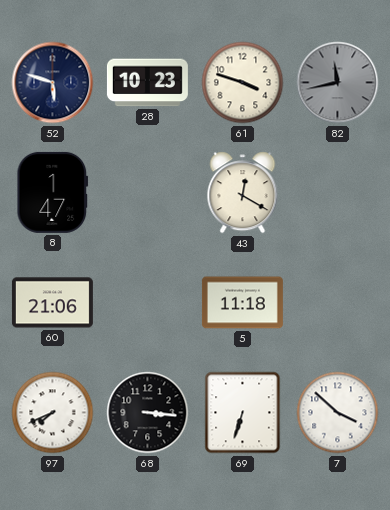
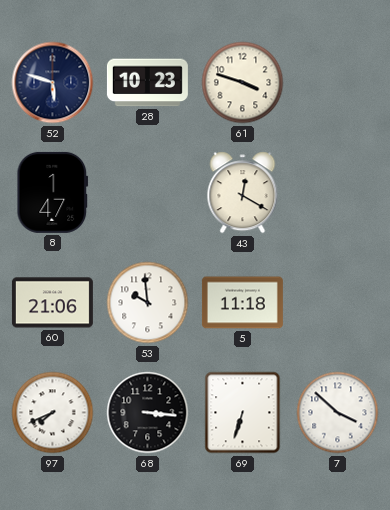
82: 11:43 -> none
53: none -> 9:59
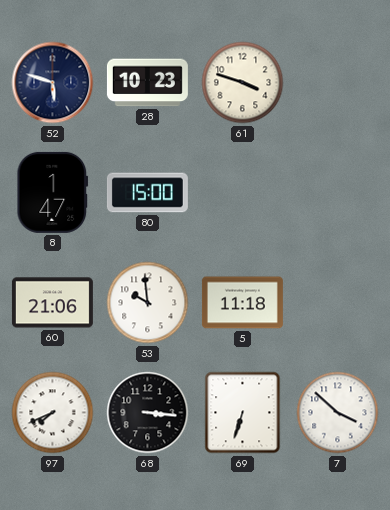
80: none -> 15:00
43: 12:20 -> none
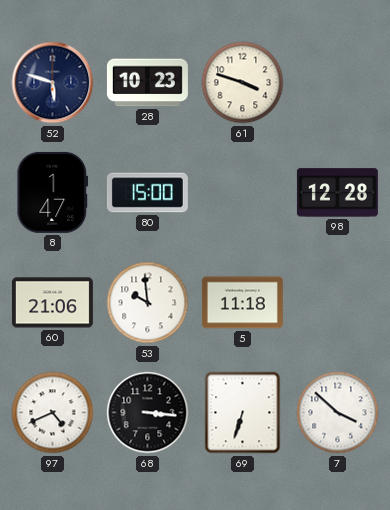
98: none -> 12:28
97: 7:41 -> 4:41
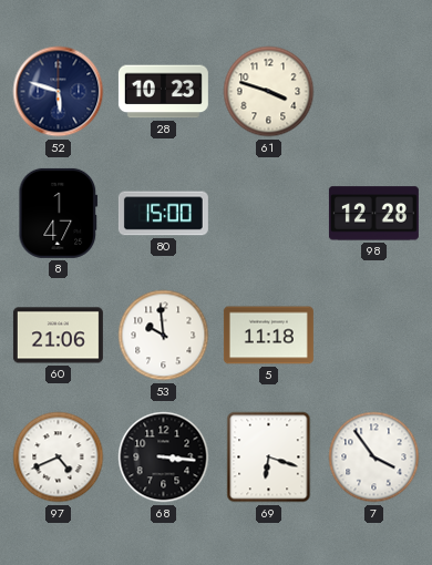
69: 6:33 -> 6:18
7: 3:52 -> 3:54
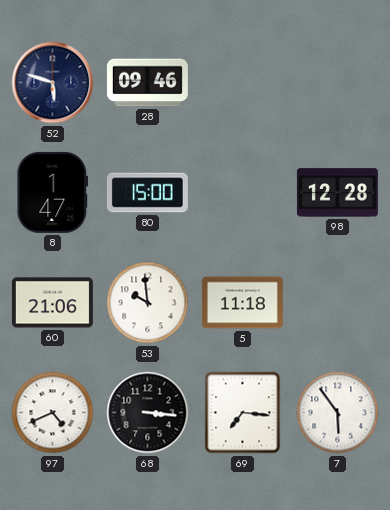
28: 10:23 -> 09:46
61: 3:48 -> none
69: 6:18 -> 7:16
7: 3:54 -> 5:54
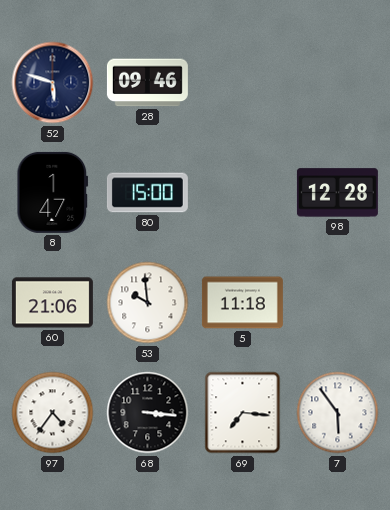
97: 4:41 -> 4:36
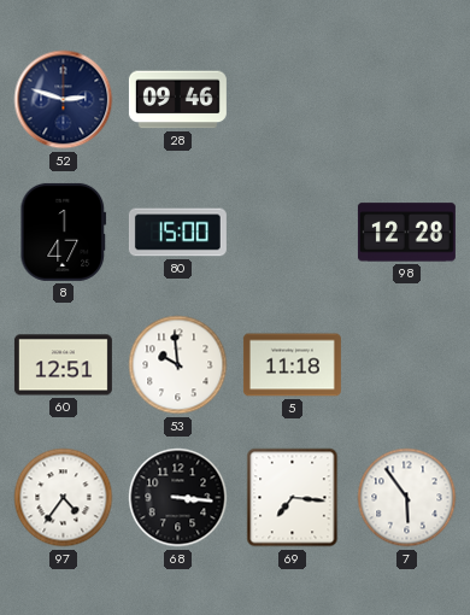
52: 5:48 -> 2:48
60: 21:06 -> 12:51
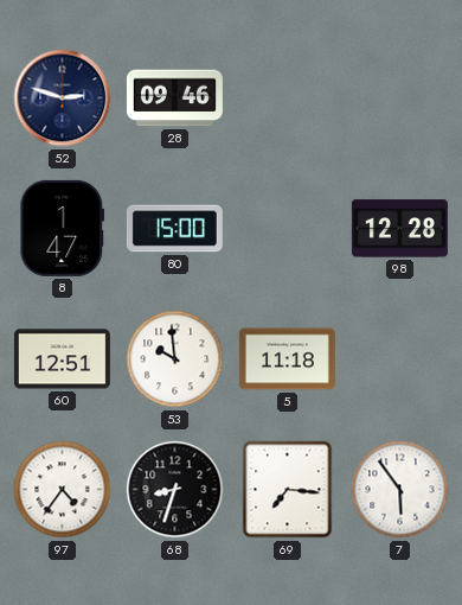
68: 3:16 -> 8:33
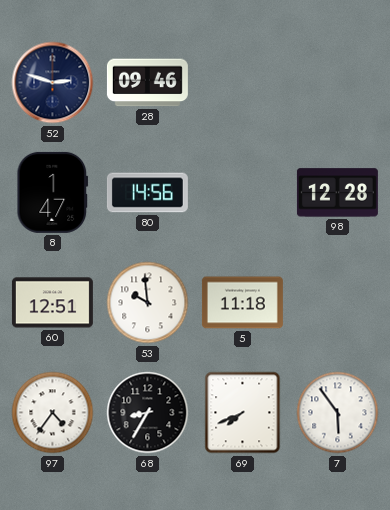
80: 15:00 -> 14:56
68: 8:33 -> 8:35
69: 7:16 -> 7:41
